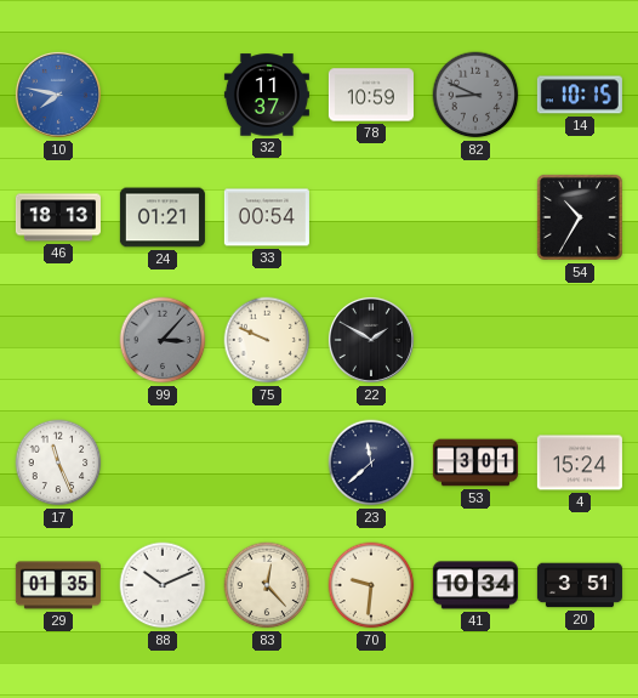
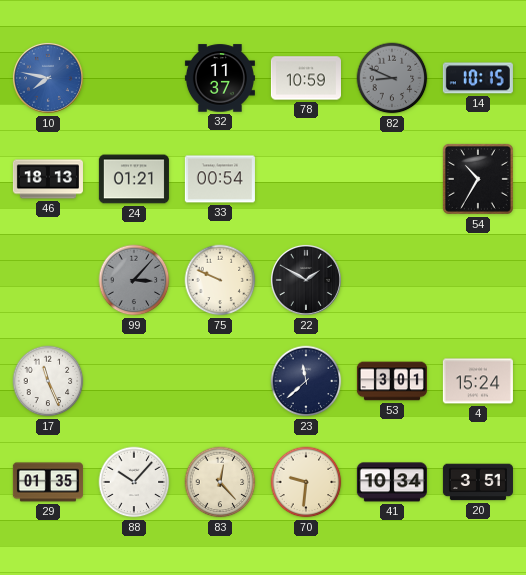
88: 10:11 -> 10:07
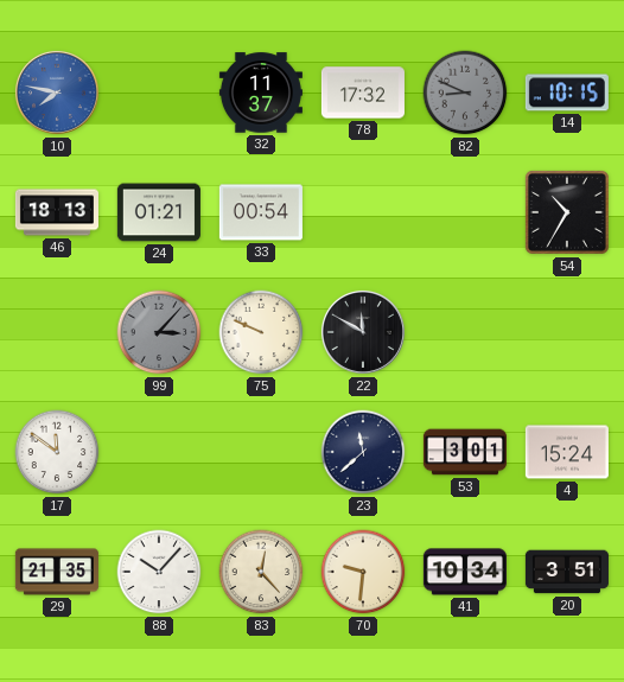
78: 10:59 -> 17:32
22: 1:50 -> 11:50
17: 11:26 -> 11:51
29: 01:35 -> 21:35
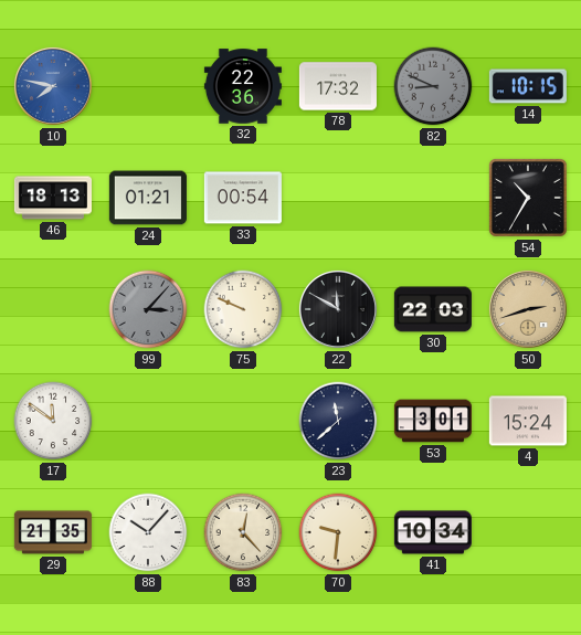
32: 11:37 -> 22:36
30: none -> 22:03
50: none -> 2:42
20: 3:51 -> none
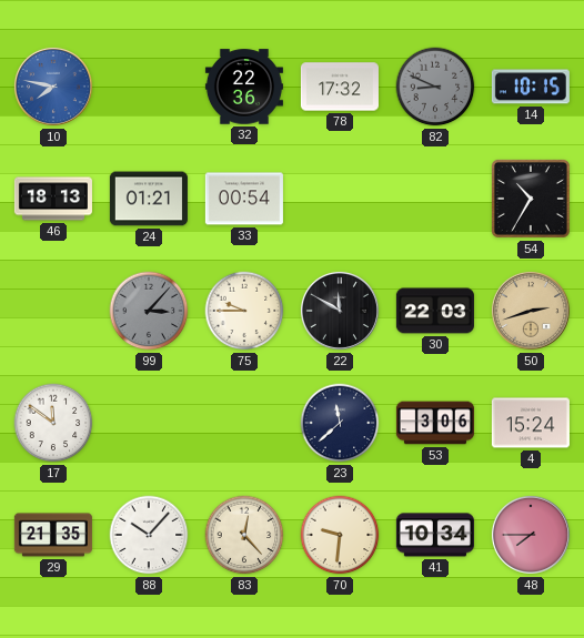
75: 9:49 -> 9:45
53: 3:01 -> 3:06
48: none -> 7:45
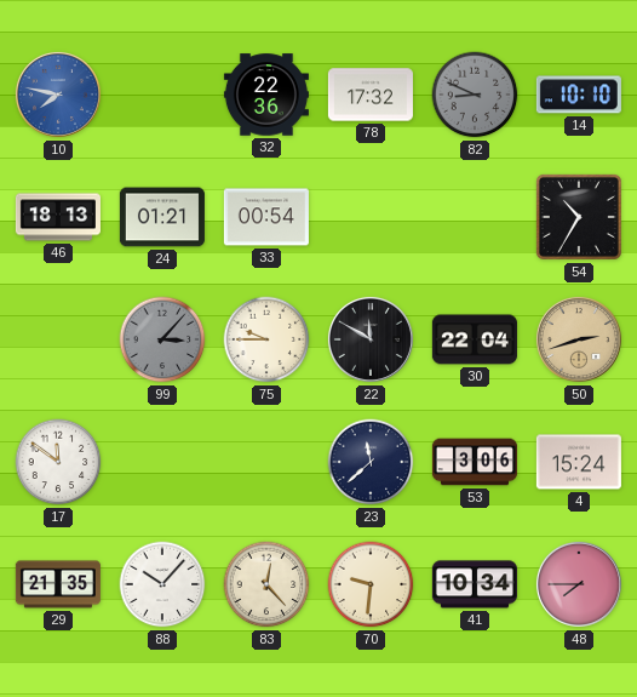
14: 10:15 -> 10:10
30: 22:03 -> 22:04
